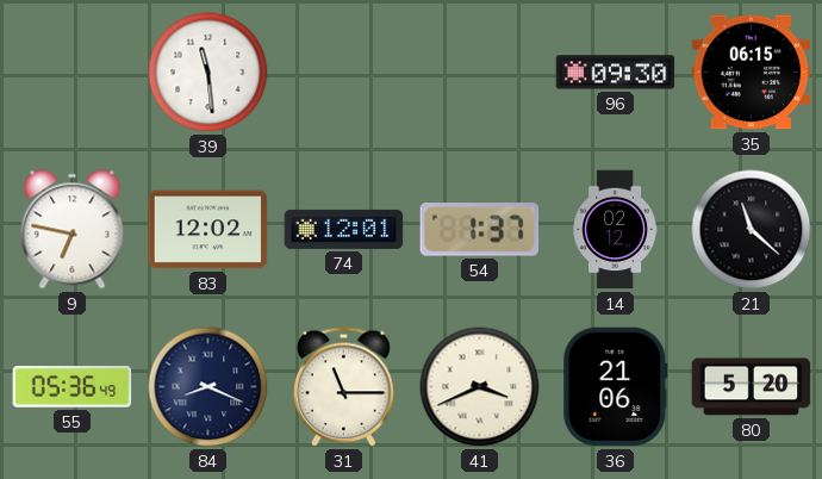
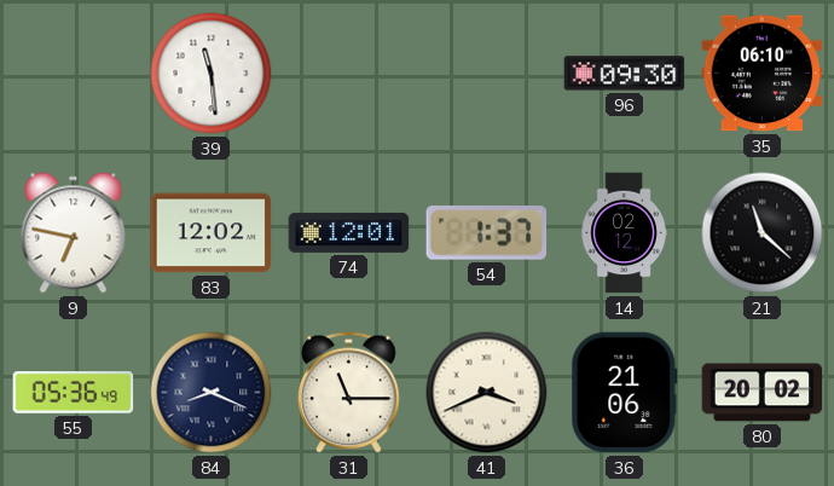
35: 06:15 -> 06:10
80: 5:20 -> 20:02
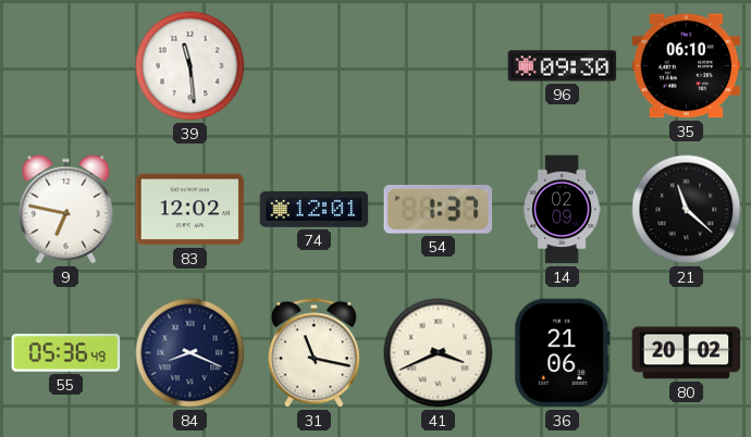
14: 02:12 -> 02:09
31: 11:15 -> 11:17
